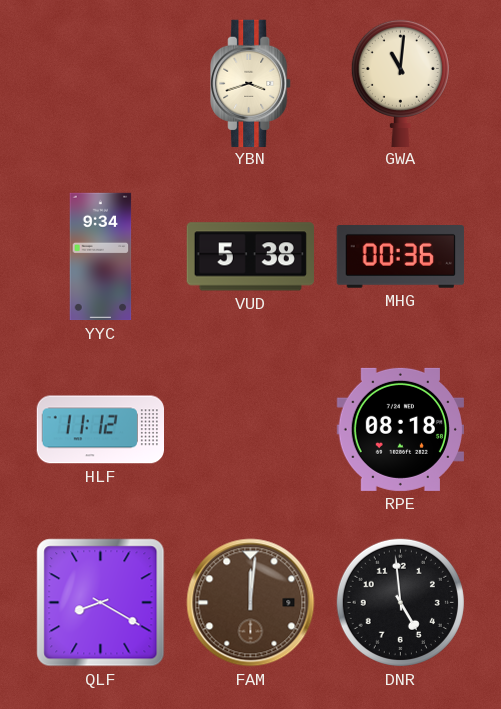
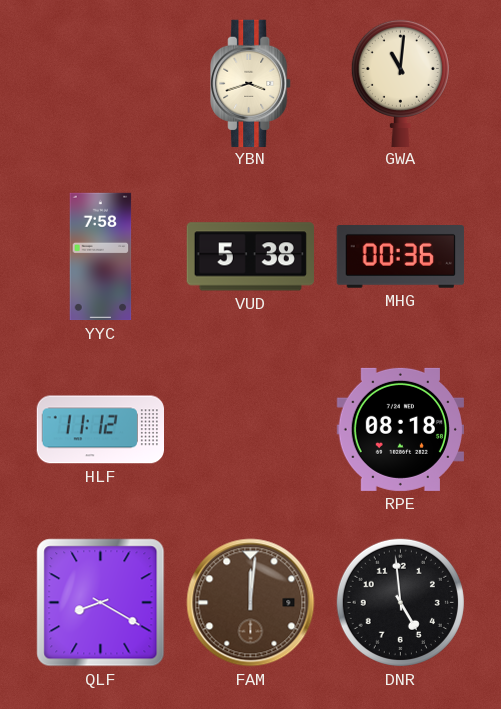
YYC: 9:34 -> 7:58
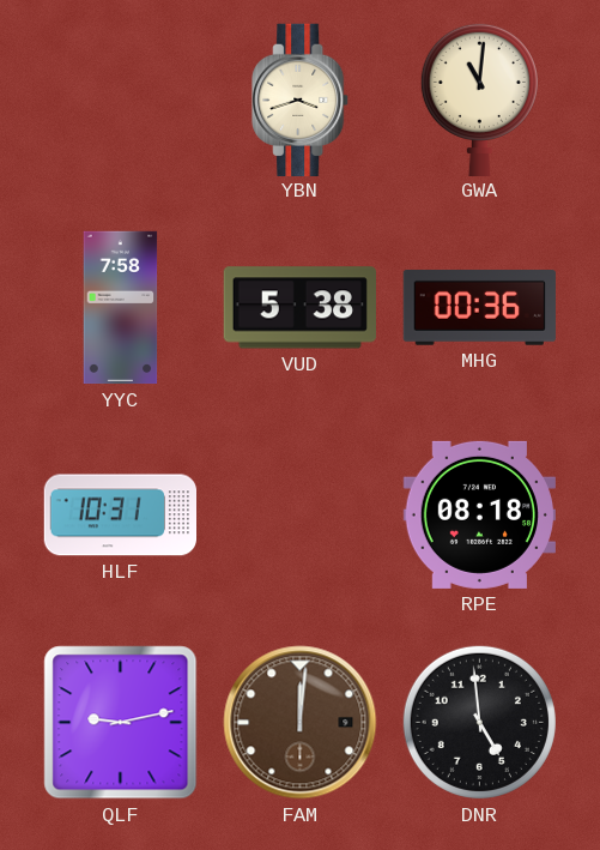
HLF: 11:12 -> 10:31
QLF: 8:20 -> 9:13
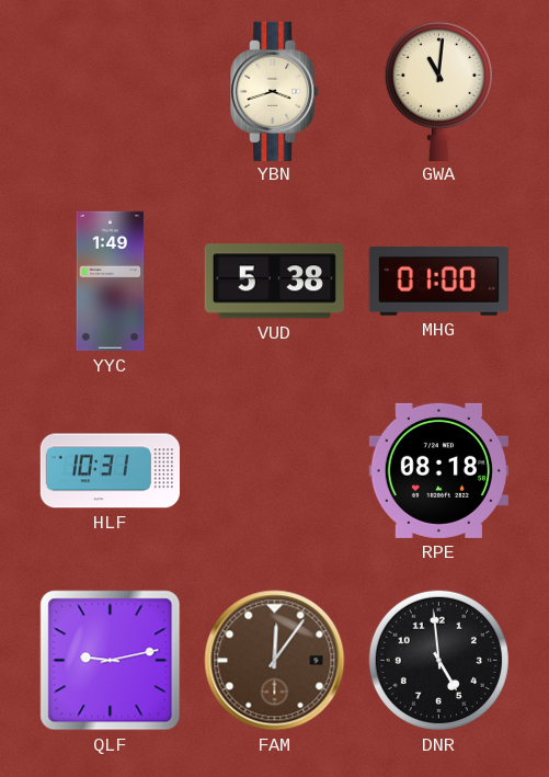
YYC: 7:58 -> 1:49
MHG: 00:36 -> 01:00
FAM: 12:01 -> 12:06
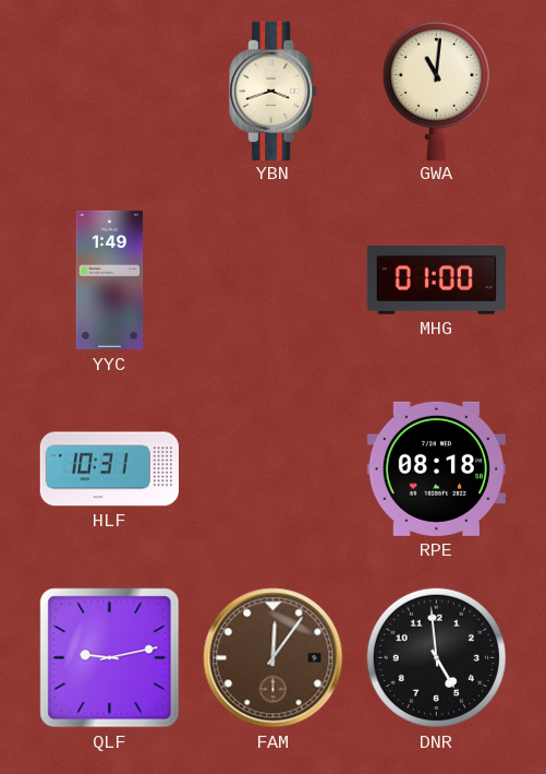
VUD: 5:38 -> none
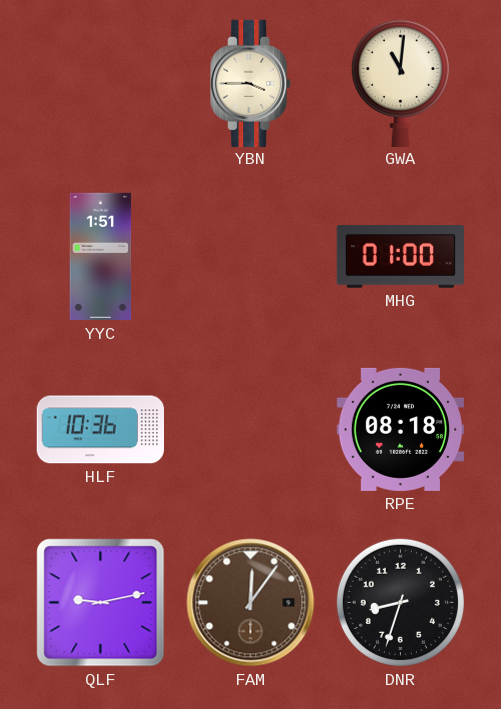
YBN: 3:42 -> 3:45
YYC: 1:49 -> 1:51
HLF: 10:31 -> 10:36
DNR: 4:59 -> 8:33
